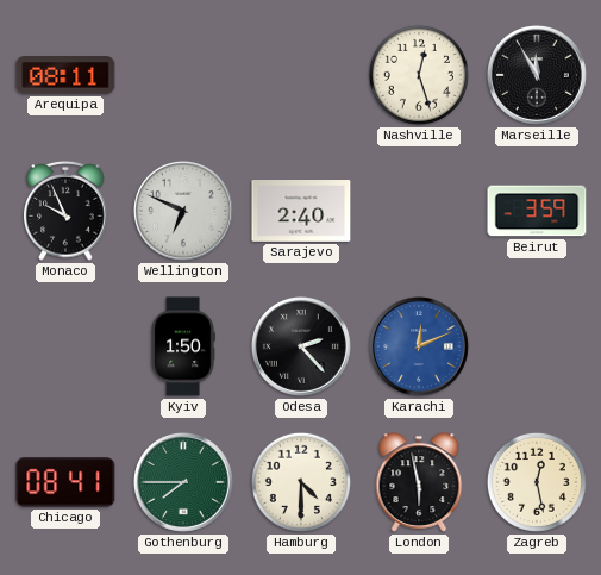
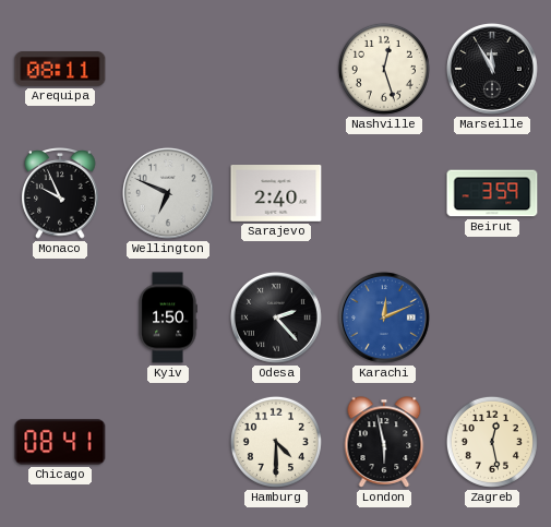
Gothenburg: 7:45 -> none
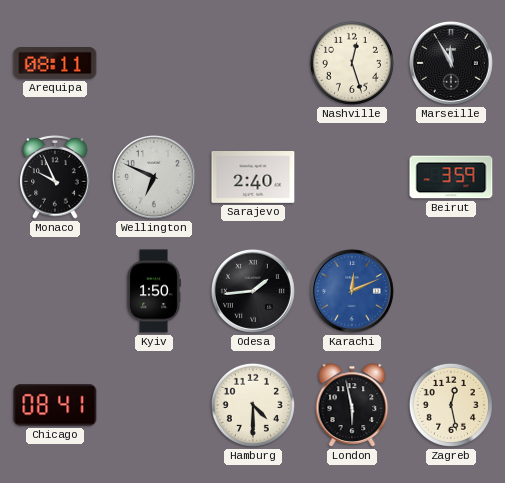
Odesa: 2:23 -> 1:44
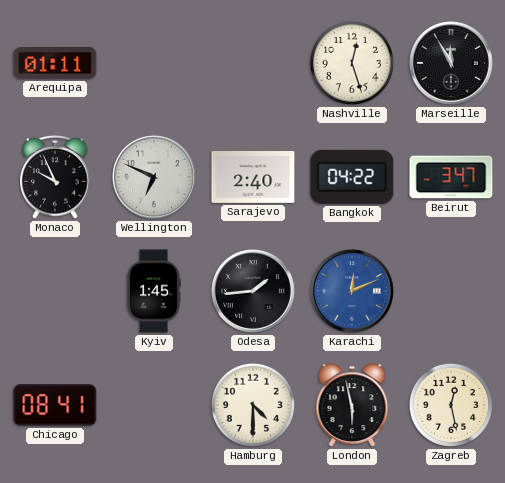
Arequipa: 08:11 -> 01:11
Bangkok: none -> 04:22
Beirut: 3:59 -> 3:47
Kyiv: 1:50 -> 1:45
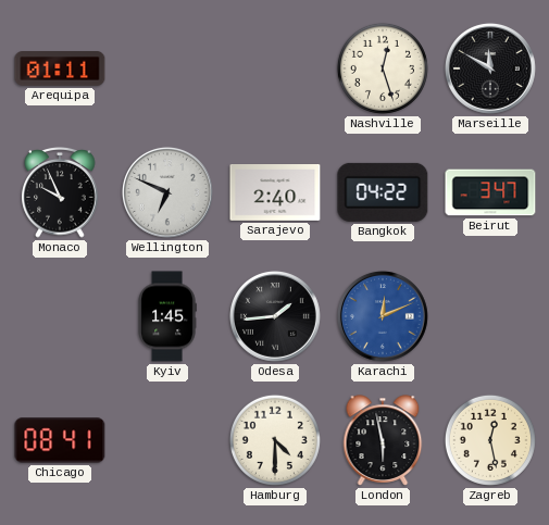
Marseille: 11:55 -> 11:50
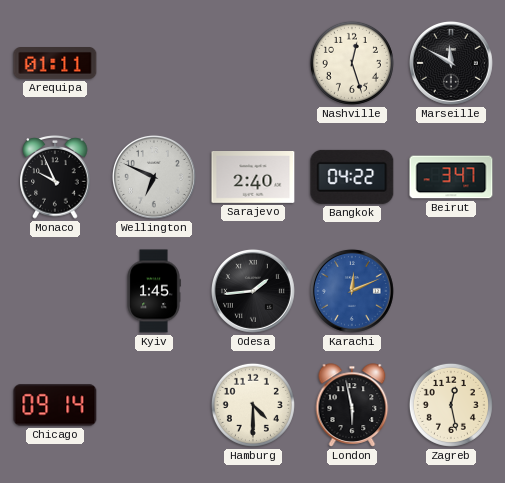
Chicago: 08:41 -> 09:14
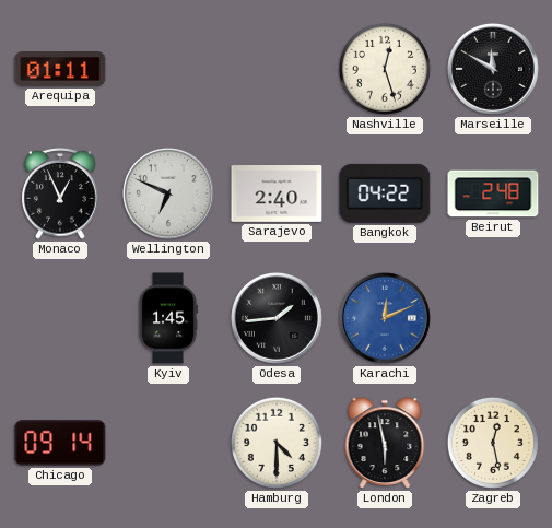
Monaco: 9:56 -> 12:56
Beirut: 3:47 -> 2:48
